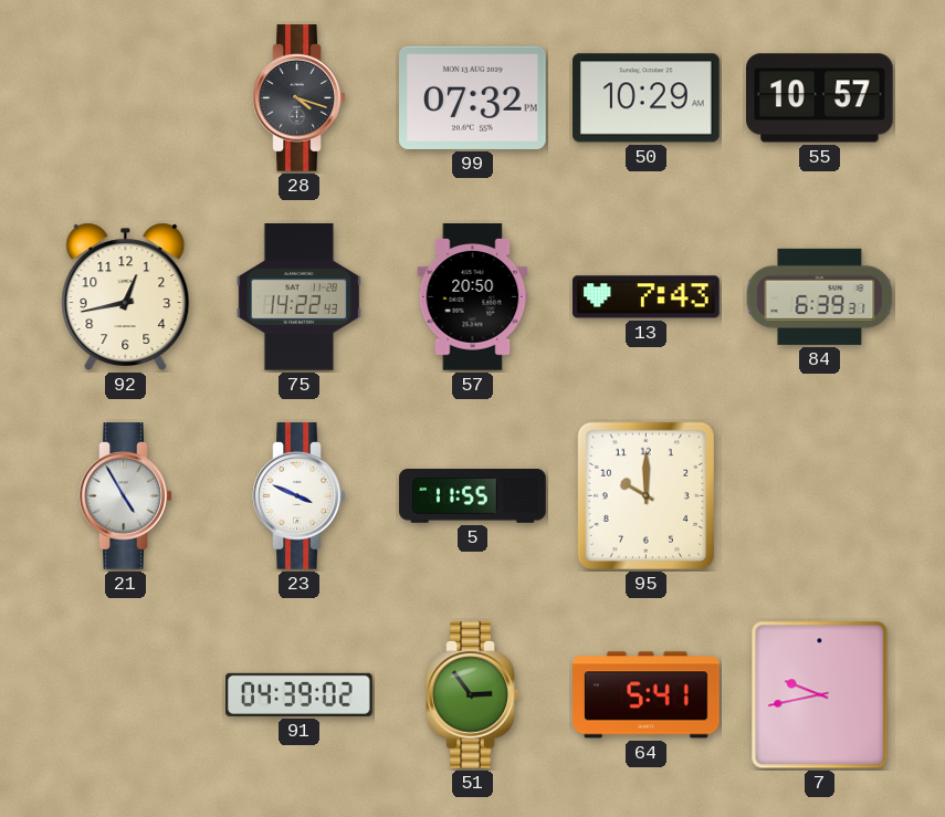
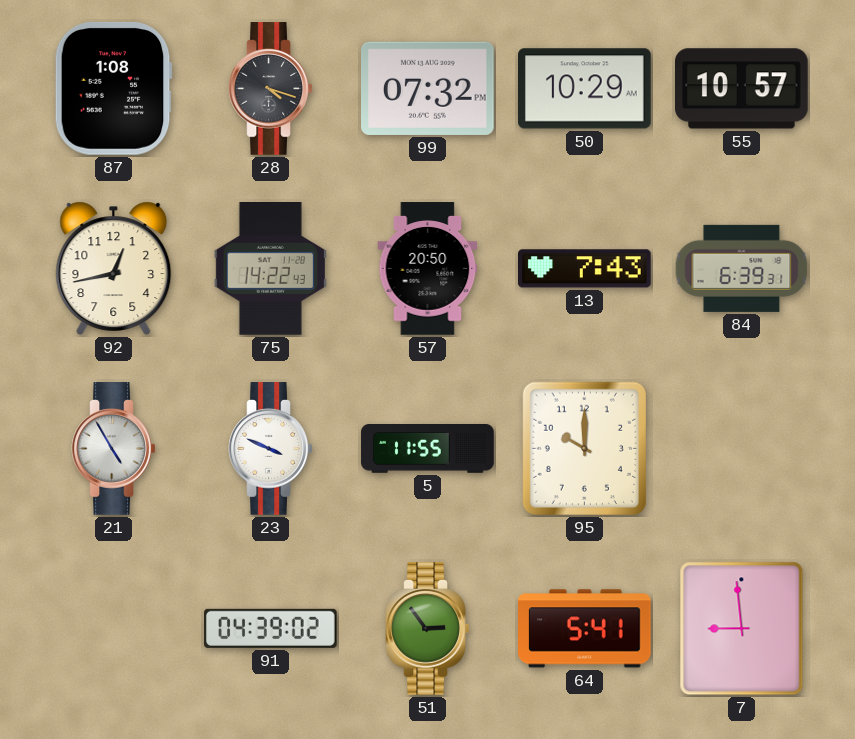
87: none -> 1:08
7: 9:43 -> 8:59
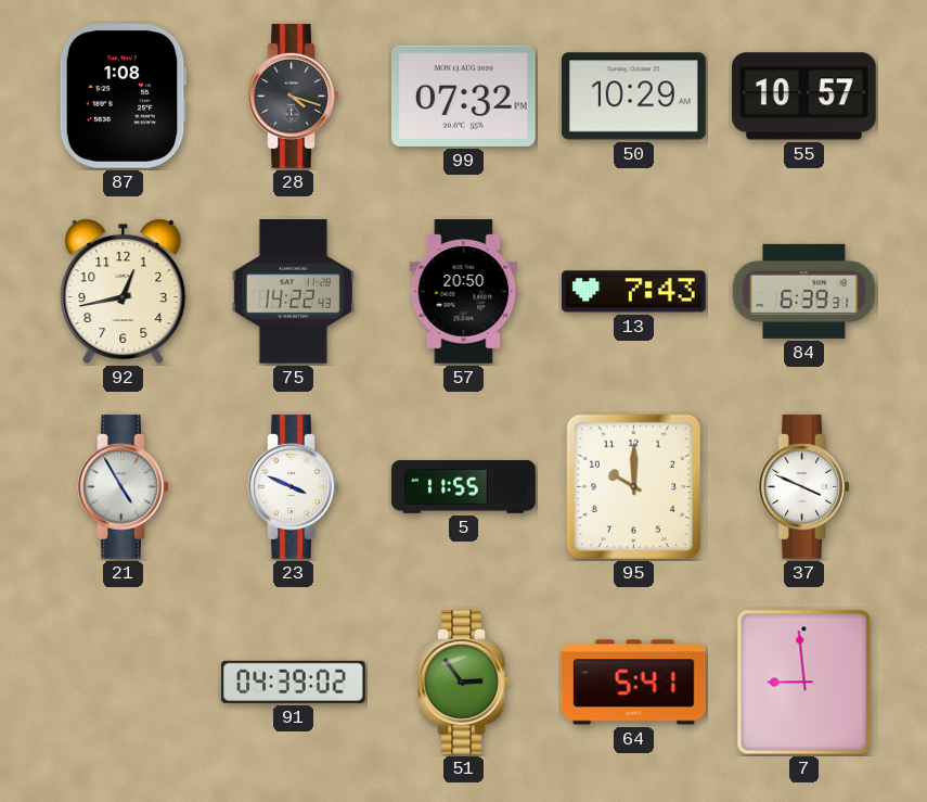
37: none -> 3:49
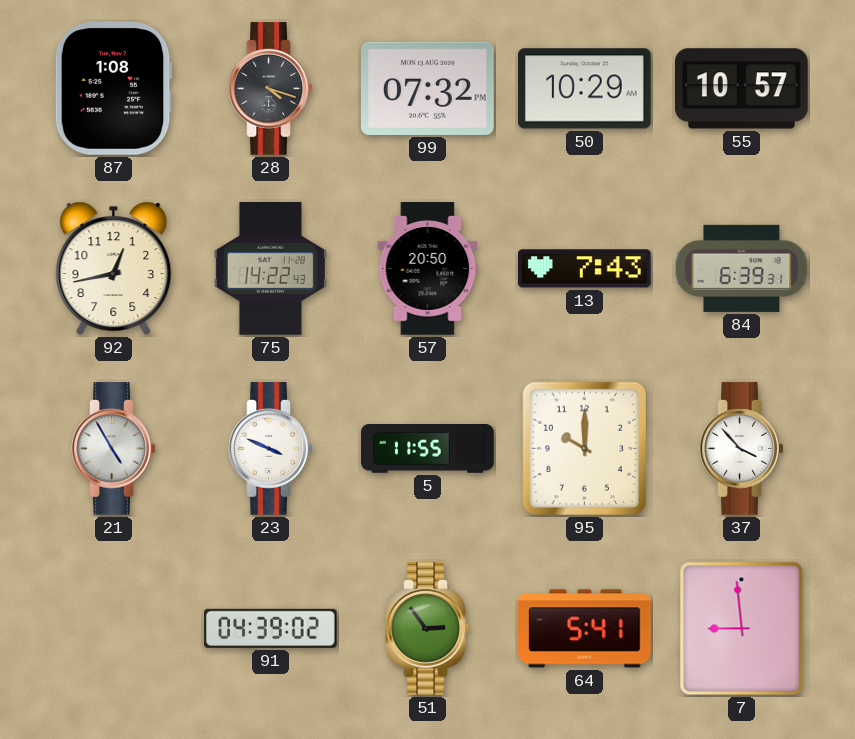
37: 3:49 -> 3:53
